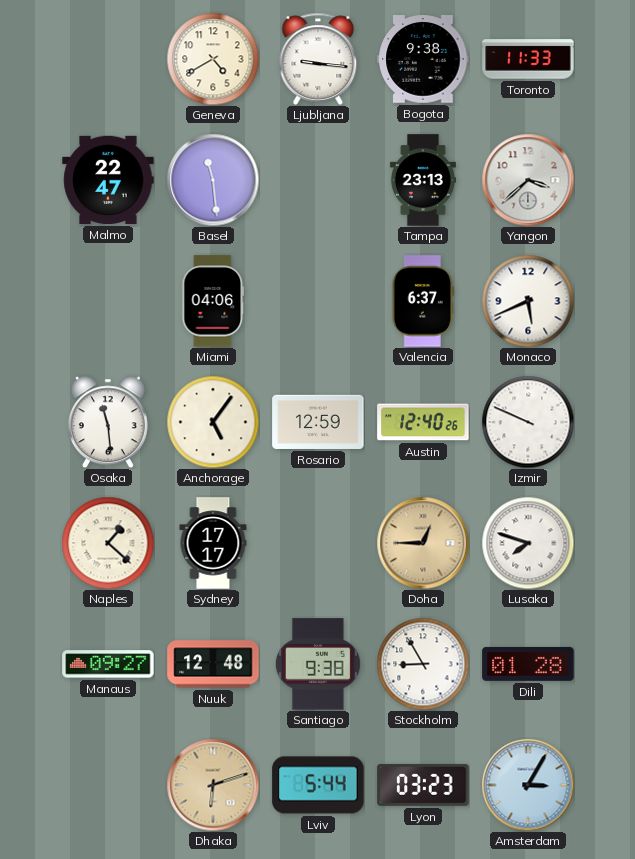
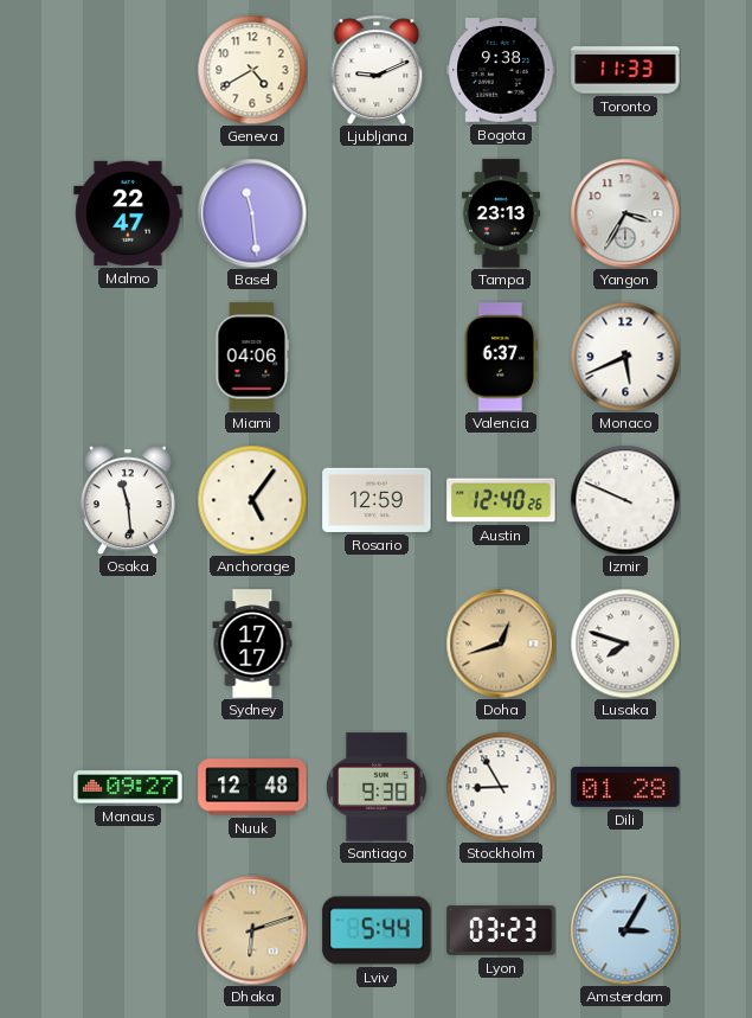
Ljubljana: 9:16 -> 9:11
Yangon: 3:38 -> 3:35
Naples: 1:22 -> none
Doha: 12:45 -> 12:42
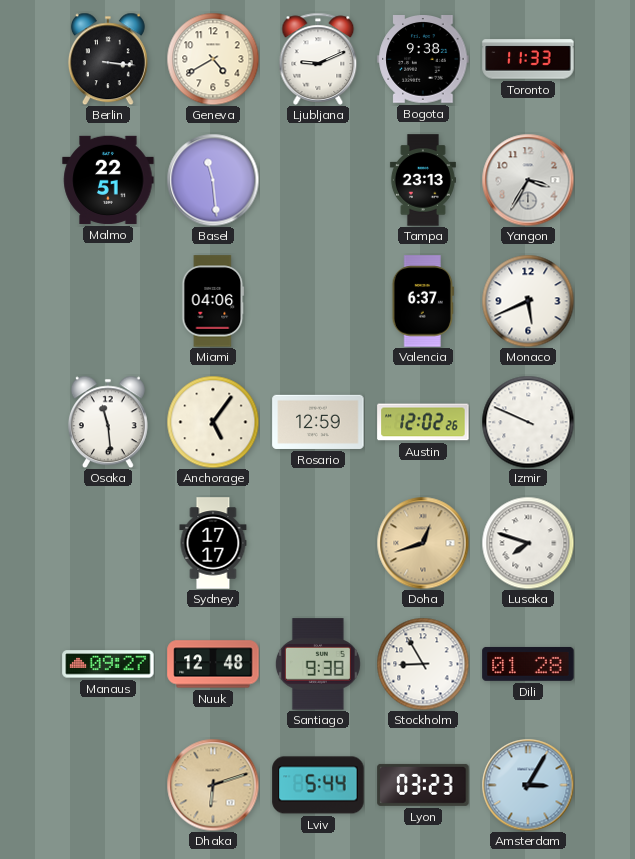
Berlin: none -> 3:16
Malmo: 22:47 -> 22:51
Austin: 12:40 -> 12:02
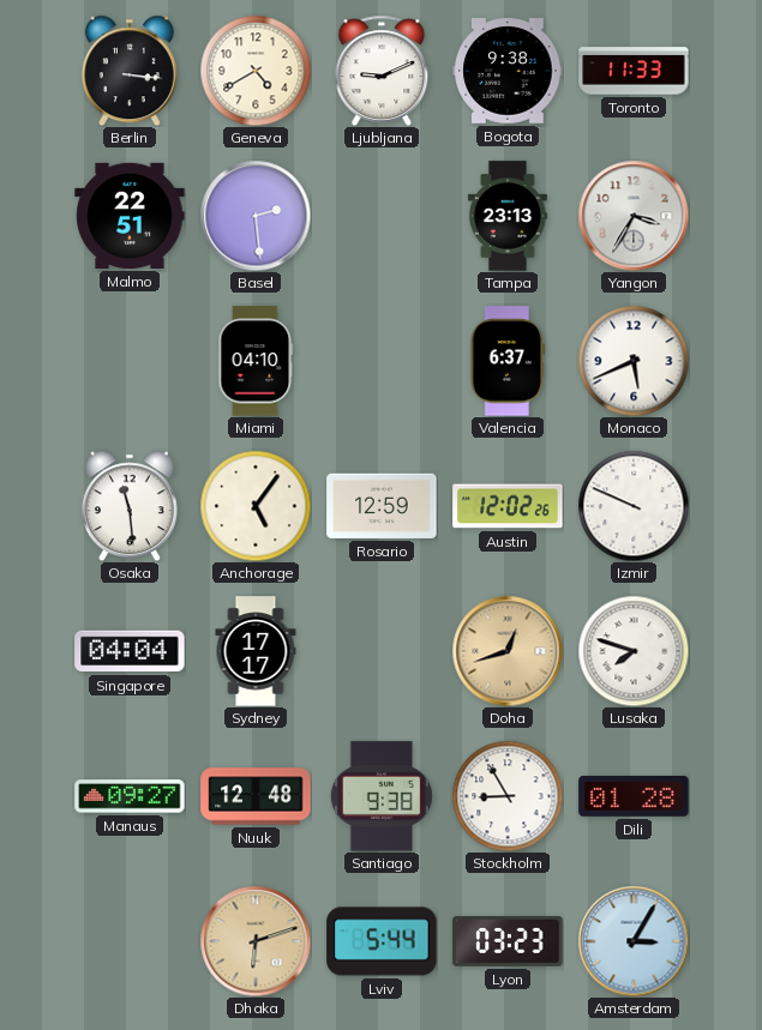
Basel: 11:29 -> 2:29
Miami: 04:06 -> 04:10
Singapore: none -> 04:04
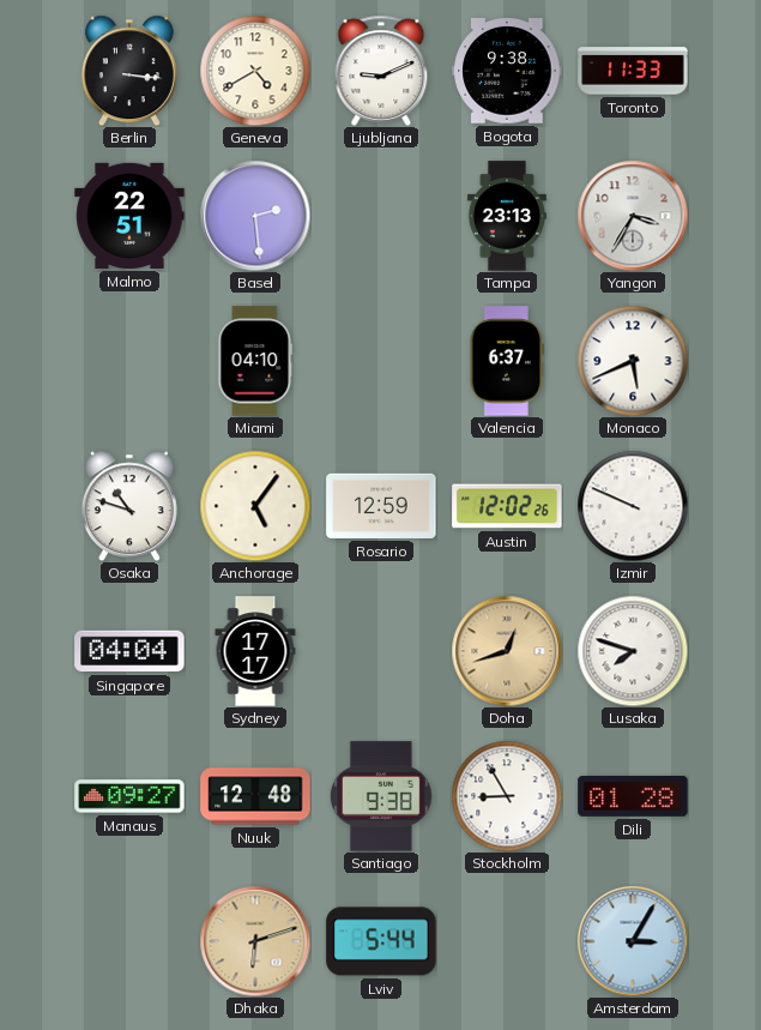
Osaka: 11:29 -> 10:48
Lyon: 03:23 -> none
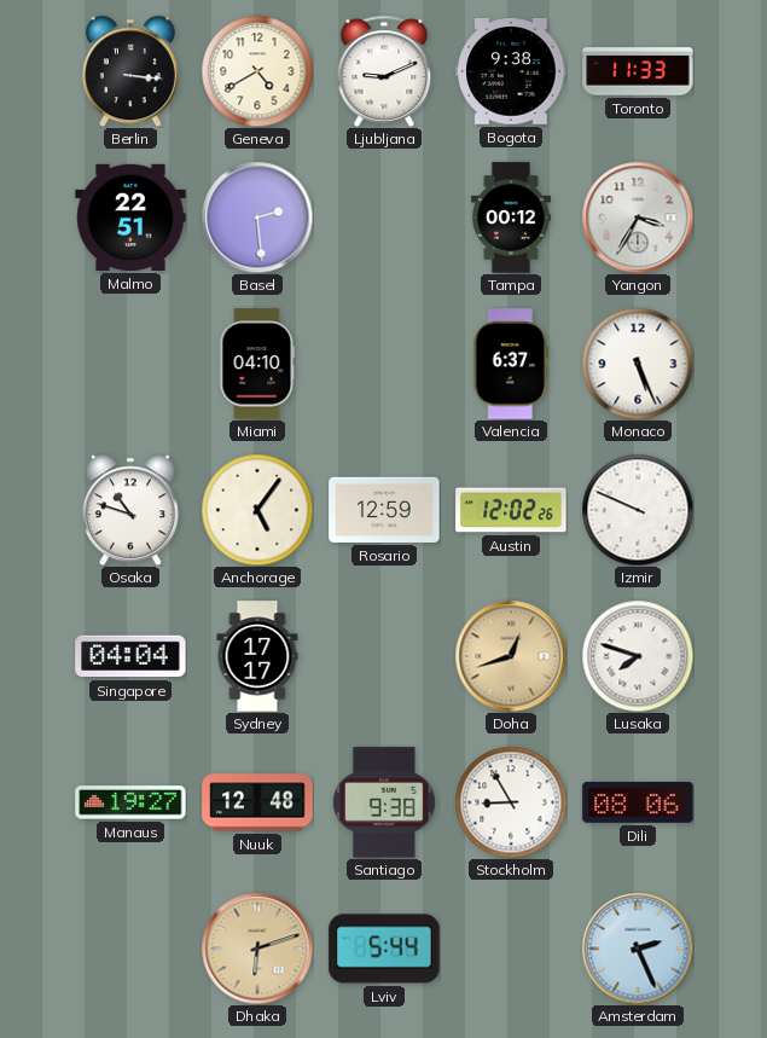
Tampa: 23:13 -> 00:12
Monaco: 5:41 -> 5:26
Manaus: 09:27 -> 19:27
Dili: 01:28 -> 08:06
Amsterdam: 3:05 -> 2:26
